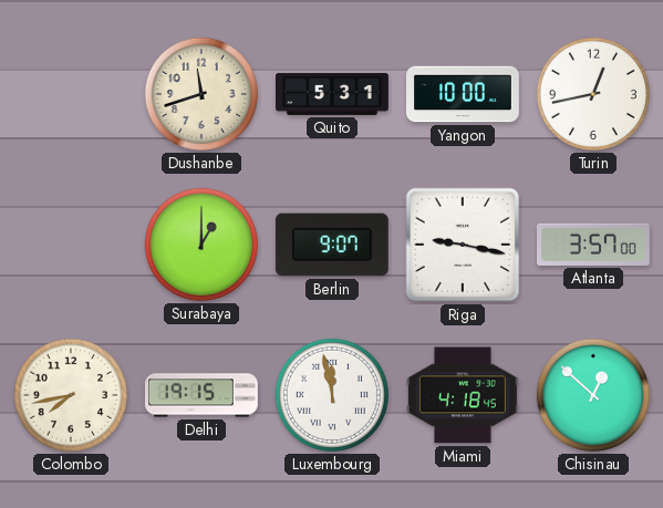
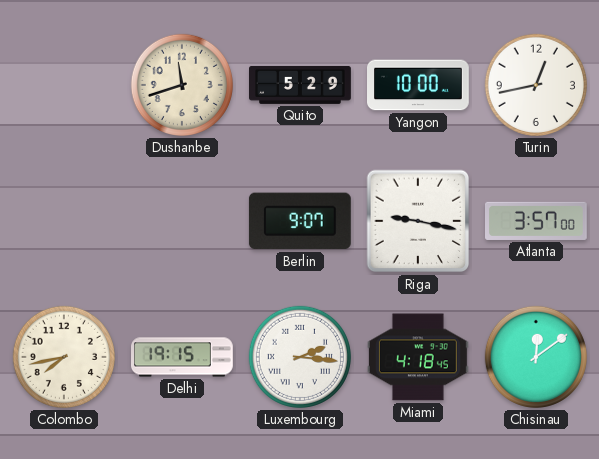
Quito: 5:31 -> 5:29
Surabaya: 1:00 -> none
Luxembourg: 11:58 -> 2:16
Chisinau: 12:52 -> 12:09
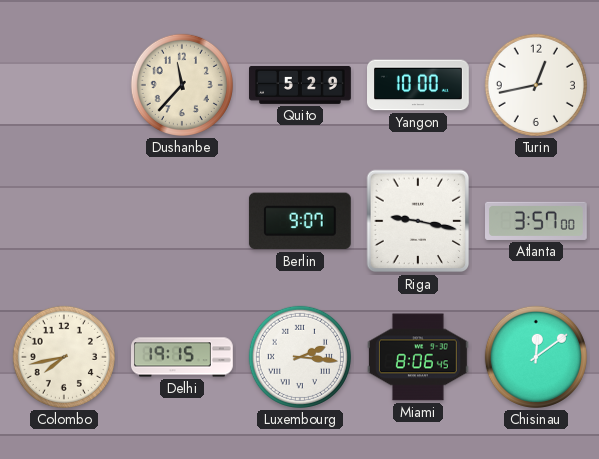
Dushanbe: 11:42 -> 11:37
Miami: 4:18 -> 8:06
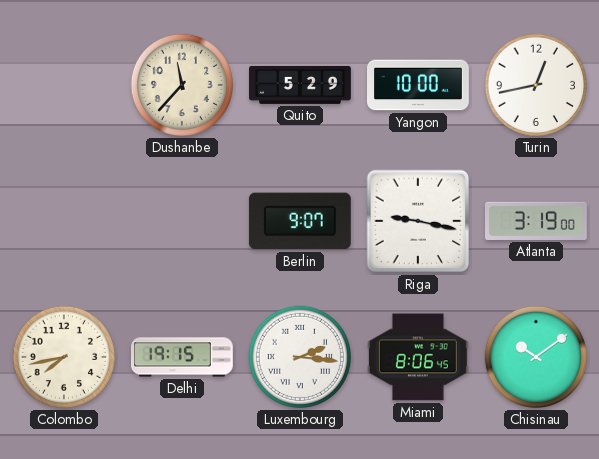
Atlanta: 3:57 -> 3:19
Chisinau: 12:09 -> 10:09
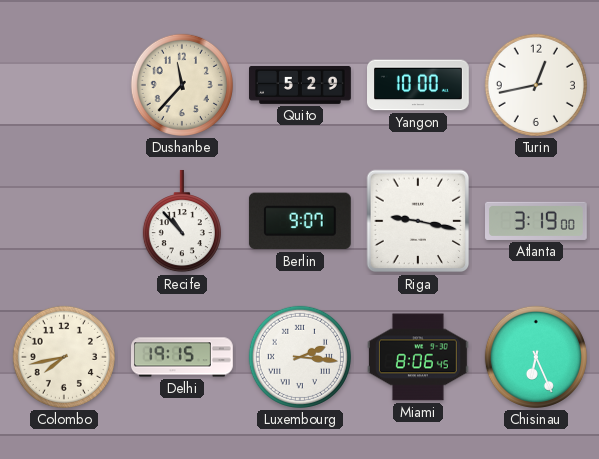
Recife: none -> 10:53
Chisinau: 10:09 -> 6:26
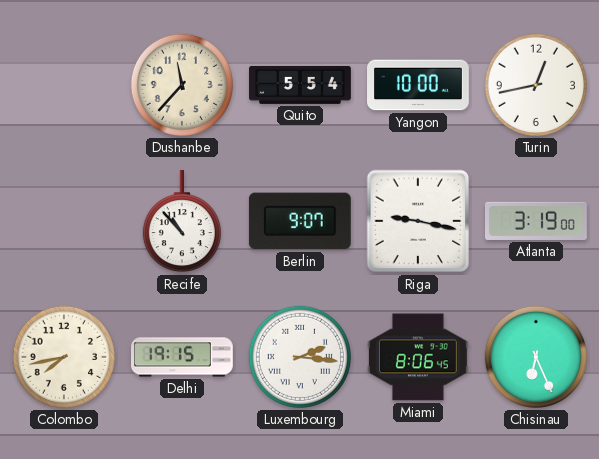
Quito: 5:29 -> 5:54
